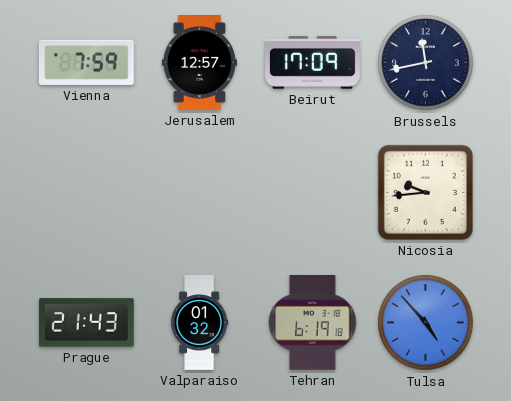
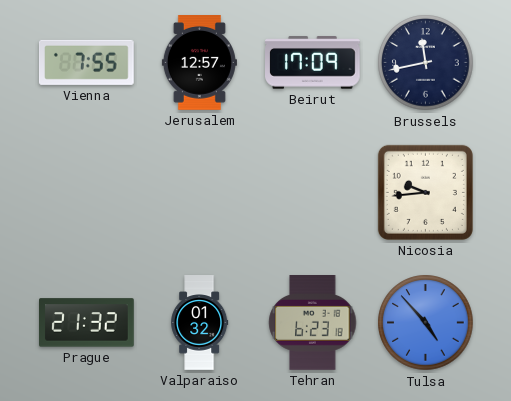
Vienna: 7:59 -> 7:55
Prague: 21:43 -> 21:32
Tehran: 6:19 -> 6:23
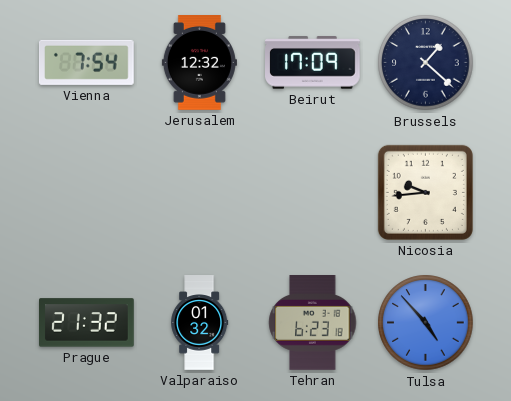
Vienna: 7:55 -> 7:54
Jerusalem: 12:57 -> 12:32
Brussels: 11:43 -> 1:22
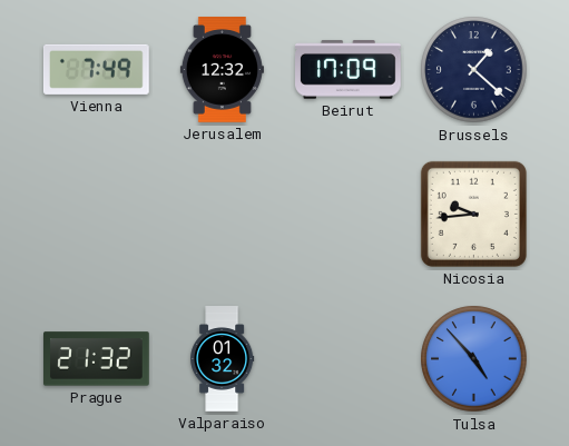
Vienna: 7:54 -> 7:49
Tehran: 6:23 -> none
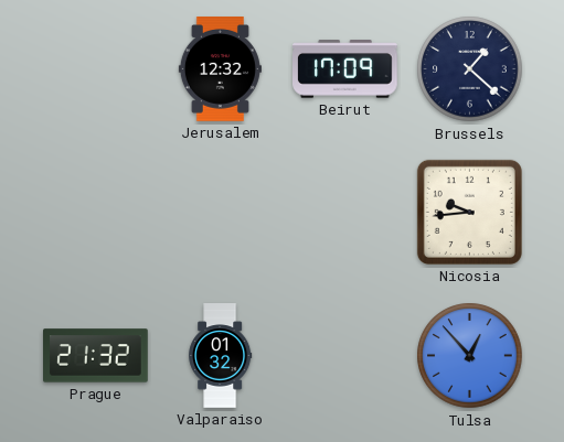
Vienna: 7:49 -> none
Tulsa: 4:53 -> 12:53
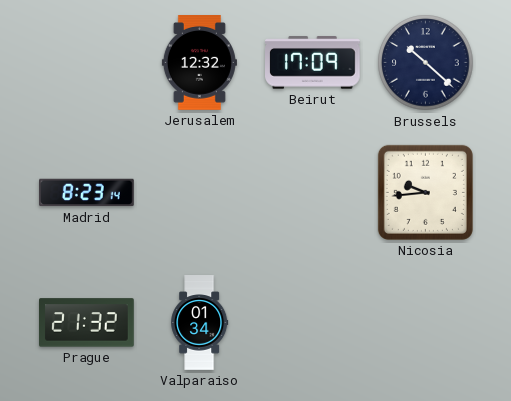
Brussels: 1:22 -> 10:22
Madrid: none -> 8:23
Valparaiso: 01:32 -> 01:34
Tulsa: 12:53 -> none
